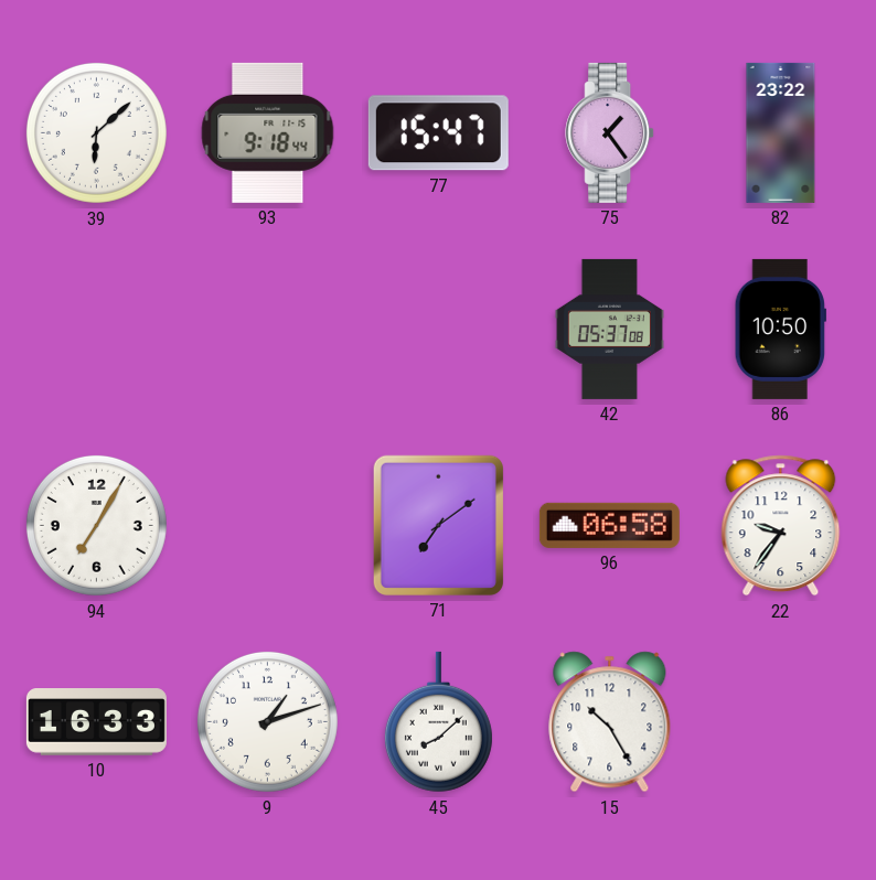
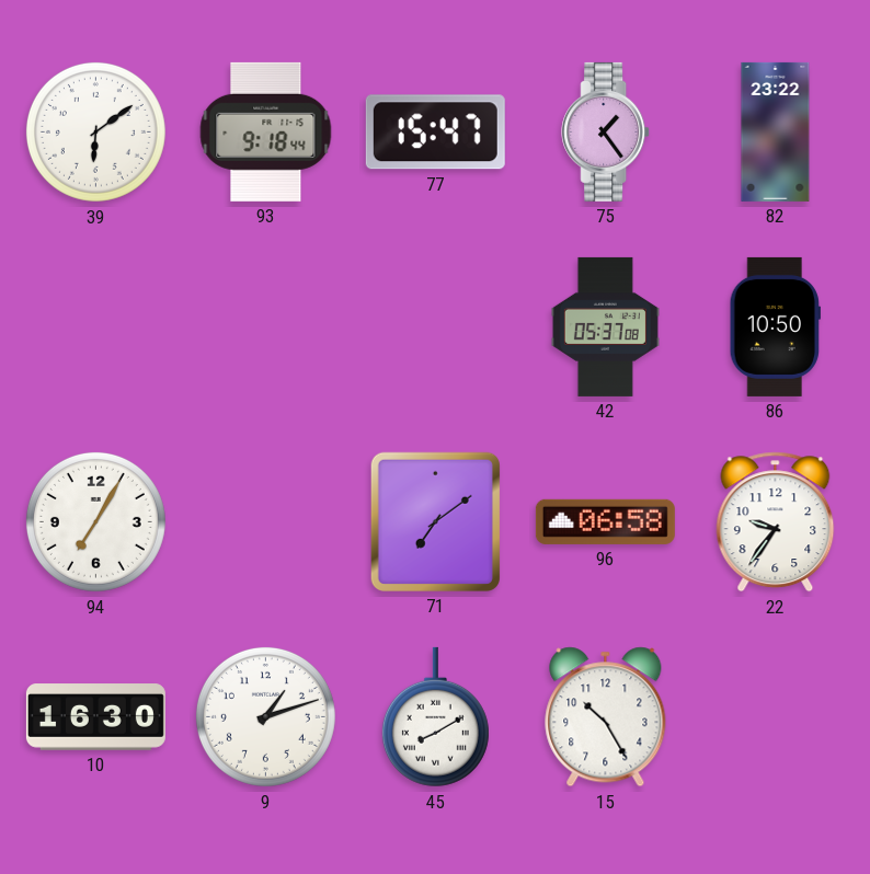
39: 6:08 -> 6:09
10: 16:33 -> 16:30
45: 8:08 -> 8:10
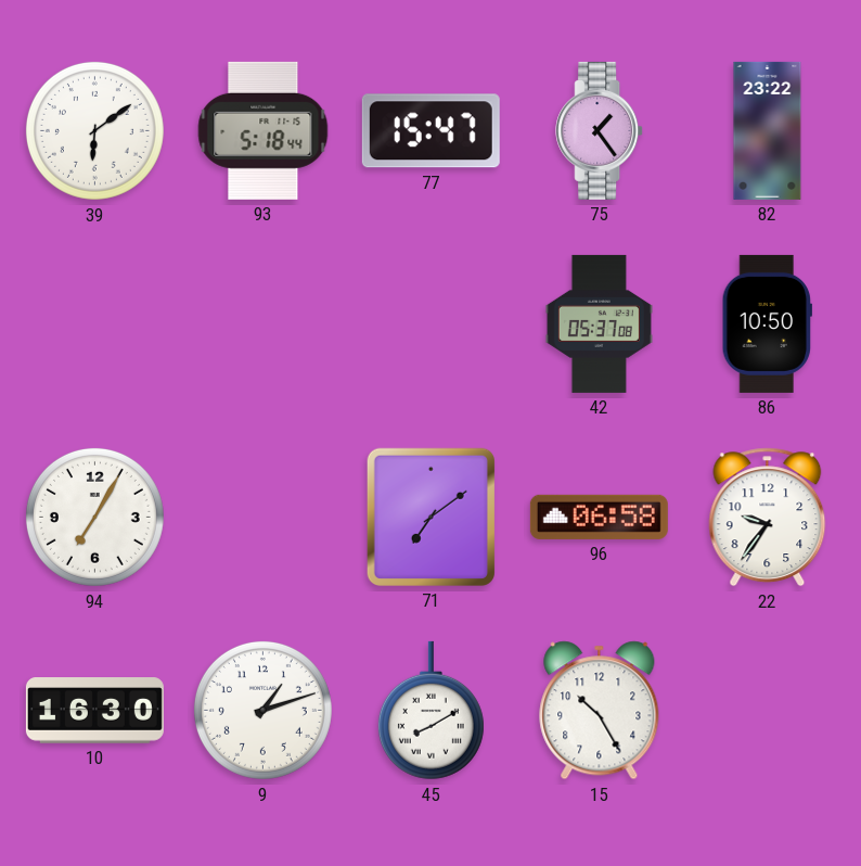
93: 9:18 -> 5:18
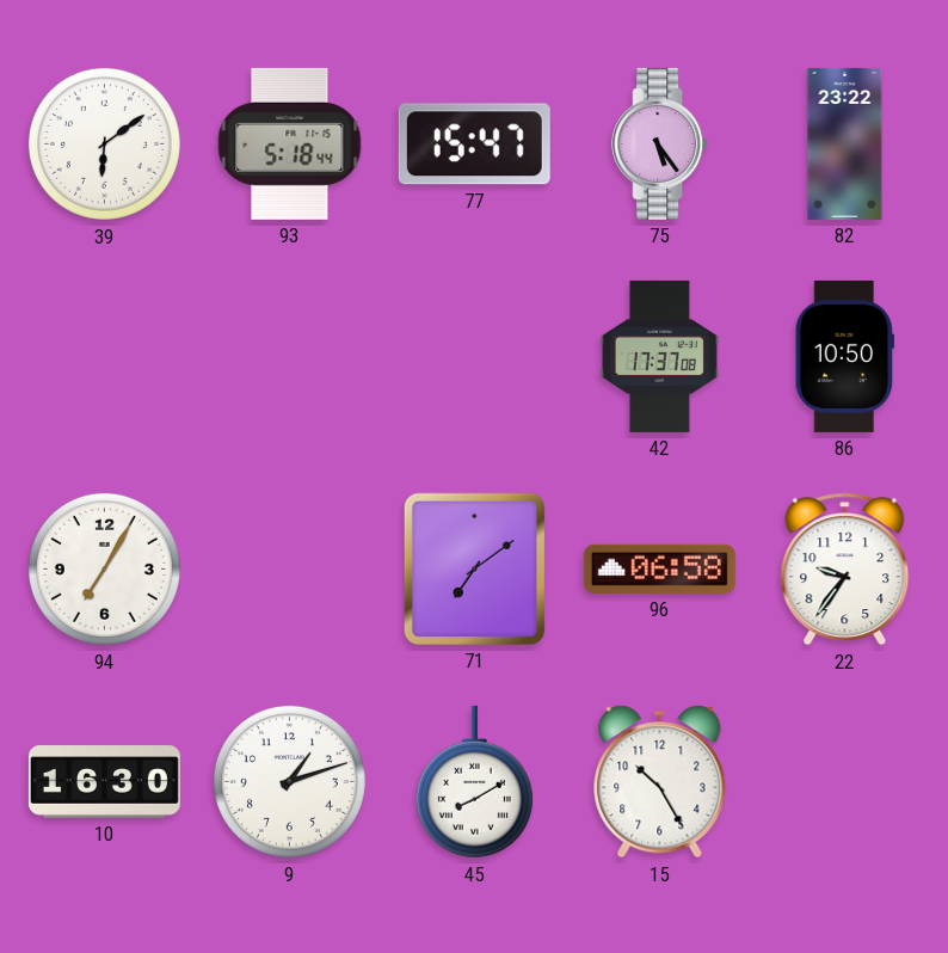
75: 1:24 -> 5:24
42: 05:37 -> 17:37
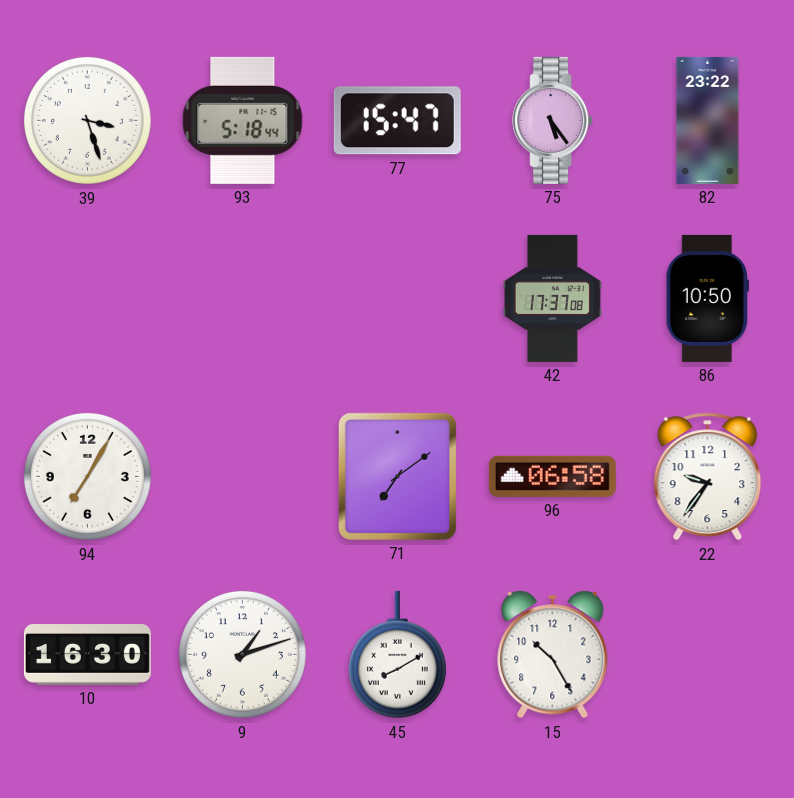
39: 6:09 -> 3:27
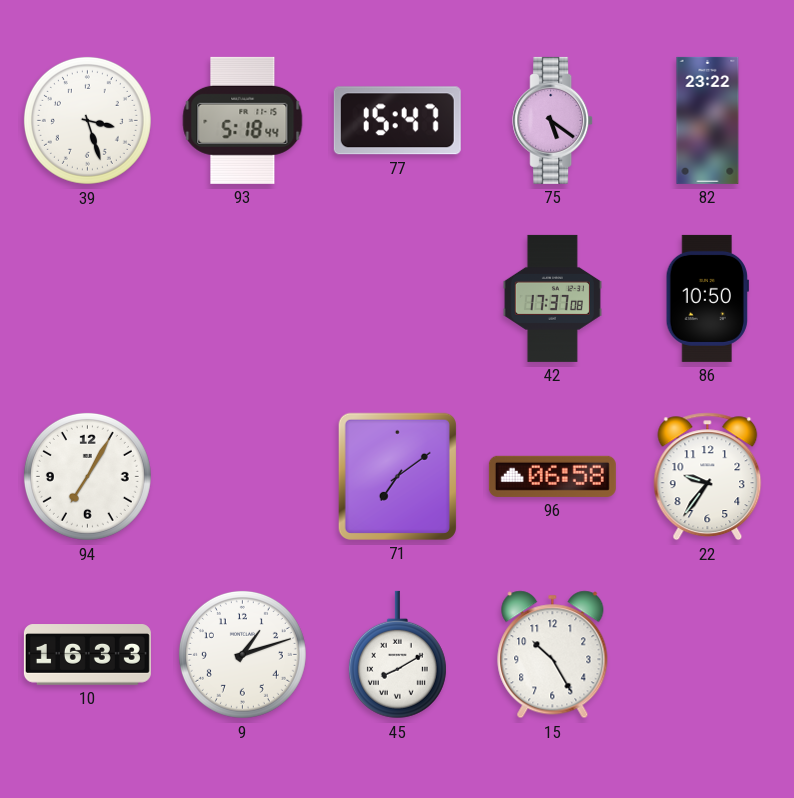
75: 5:24 -> 5:21
10: 16:30 -> 16:33
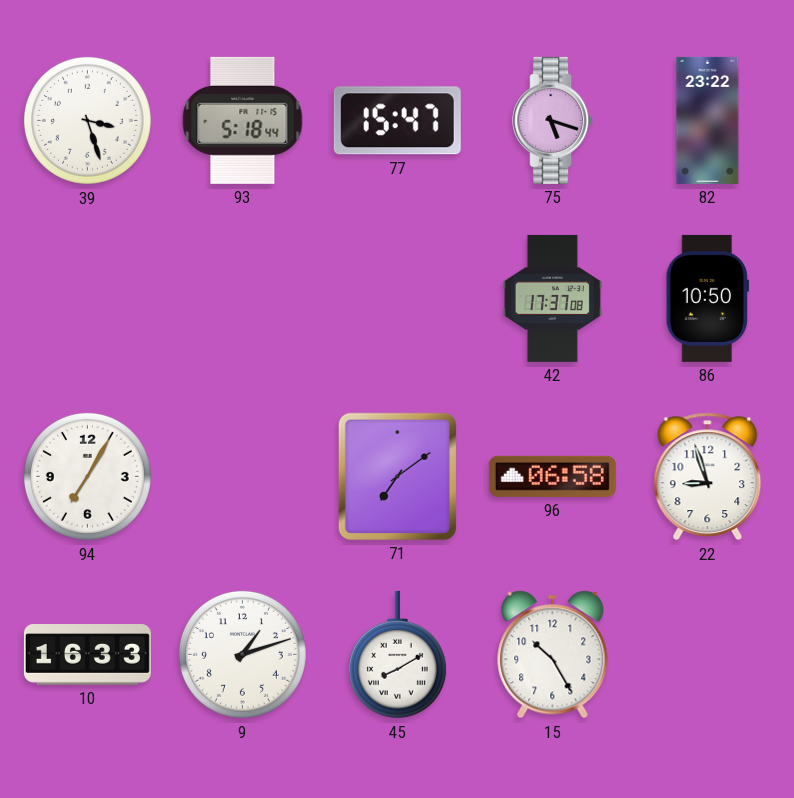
75: 5:21 -> 5:18
22: 9:36 -> 8:57
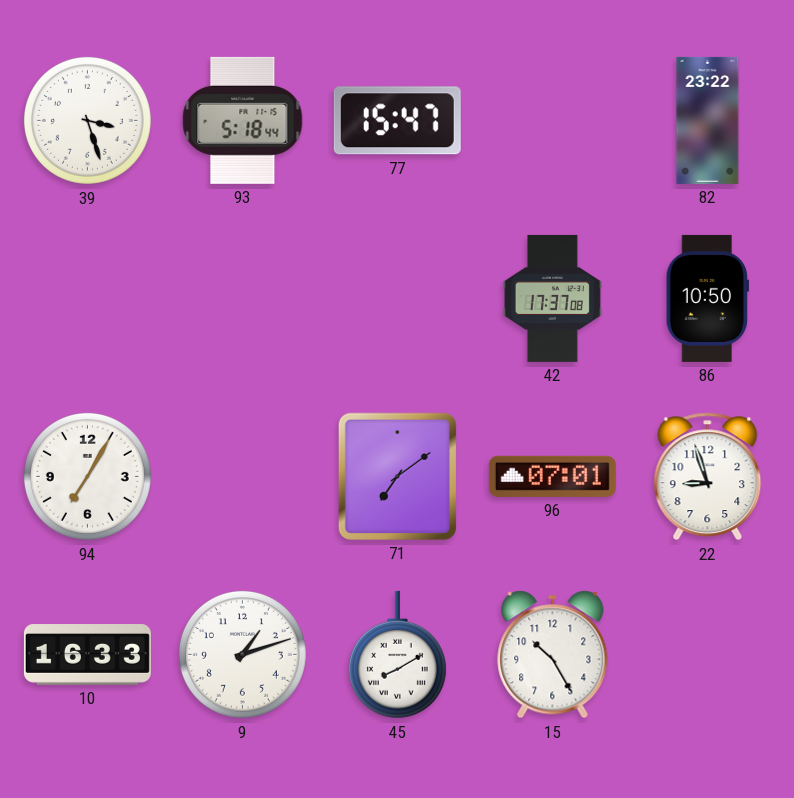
75: 5:18 -> none
96: 06:58 -> 07:01
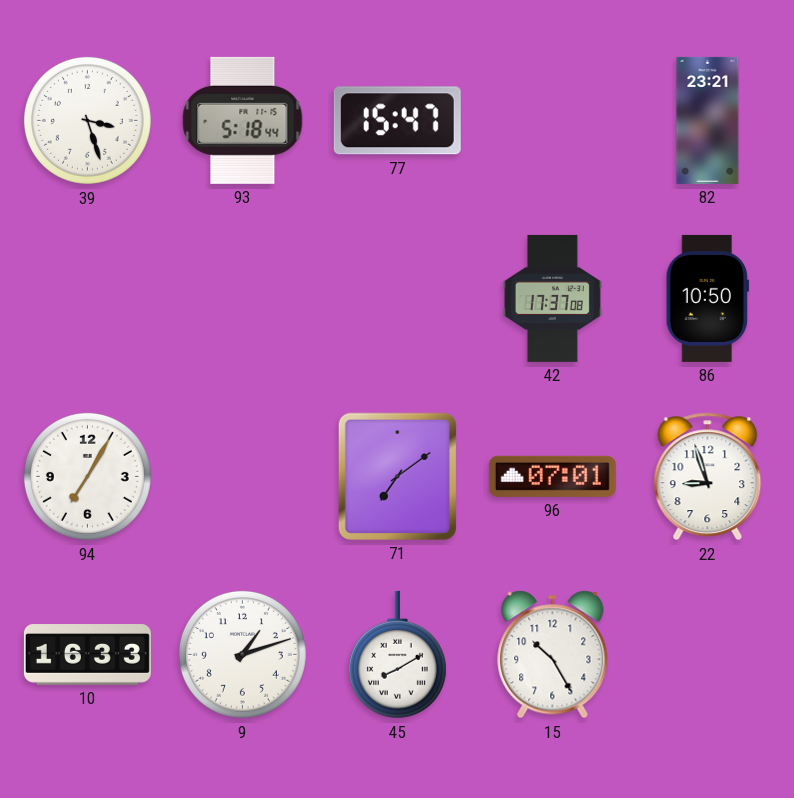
82: 23:22 -> 23:21
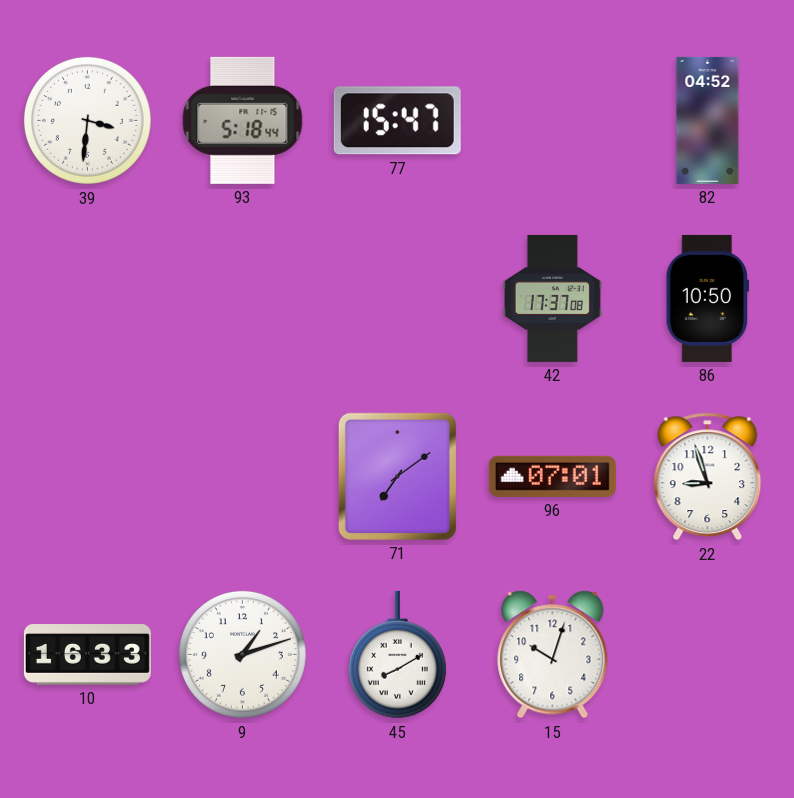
39: 3:27 -> 3:31
82: 23:21 -> 04:52
94: 7:05 -> none
15: 10:25 -> 10:03
